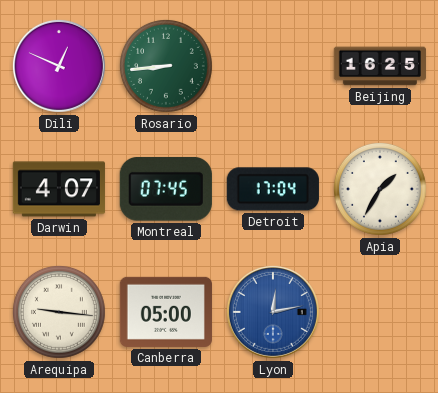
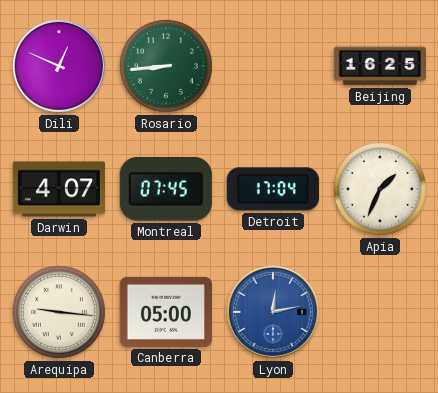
Apia: 1:35 -> 1:34
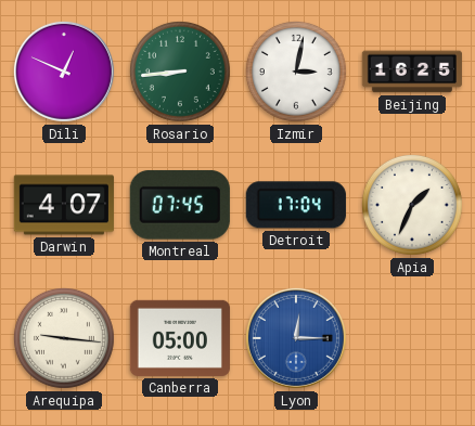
Izmir: none -> 3:02
Lyon: 12:13 -> 12:15
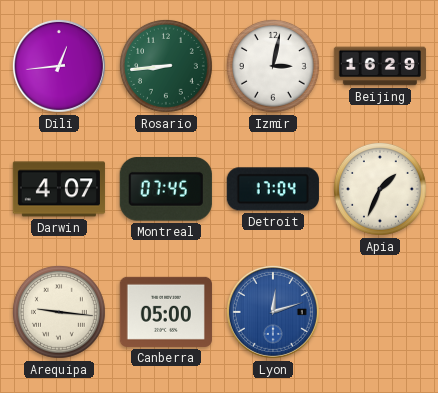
Dili: 12:49 -> 12:44
Beijing: 16:25 -> 16:29
Lyon: 12:15 -> 12:12
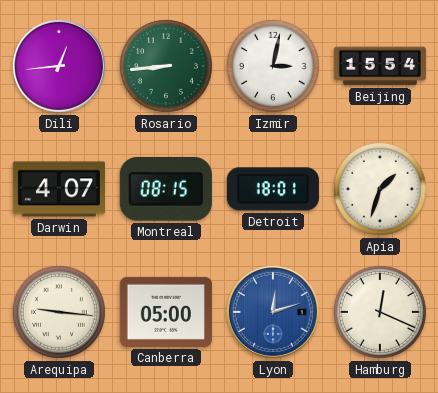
Beijing: 16:29 -> 15:54
Montreal: 07:45 -> 08:15
Detroit: 17:04 -> 18:01
Apia: 1:34 -> 1:33
Hamburg: none -> 12:19
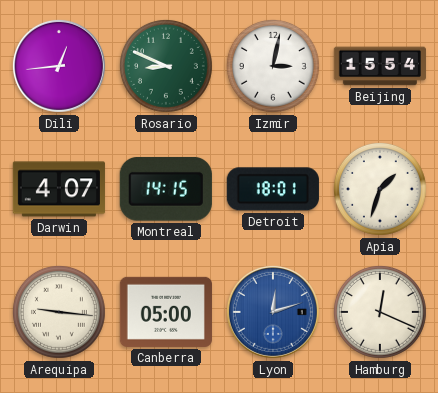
Rosario: 8:44 -> 8:49
Montreal: 08:15 -> 14:15
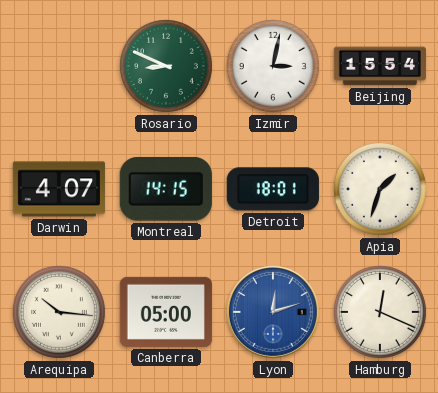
Dili: 12:44 -> none
Arequipa: 9:16 -> 10:16
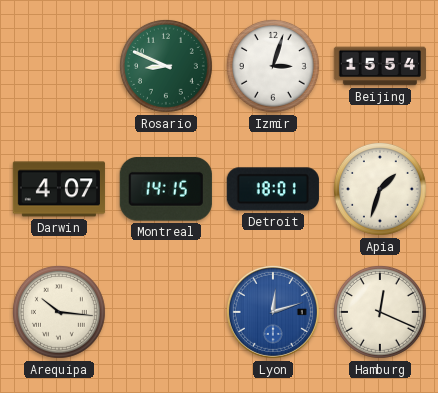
Izmir: 3:02 -> 3:03
Canberra: 05:00 -> none
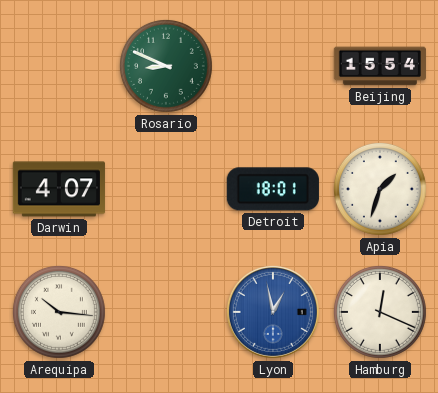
Izmir: 3:03 -> none
Montreal: 14:15 -> none
Lyon: 12:12 -> 12:58
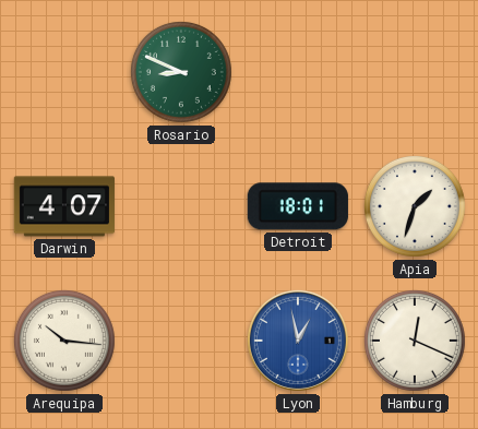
Beijing: 15:54 -> none
